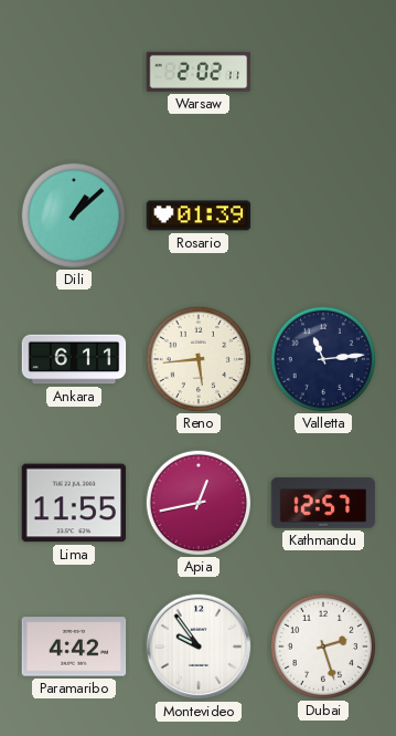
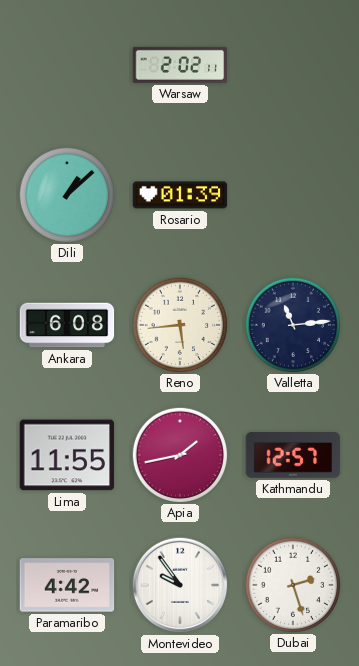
Ankara: 6:11 -> 6:08
Apia: 12:43 -> 1:43
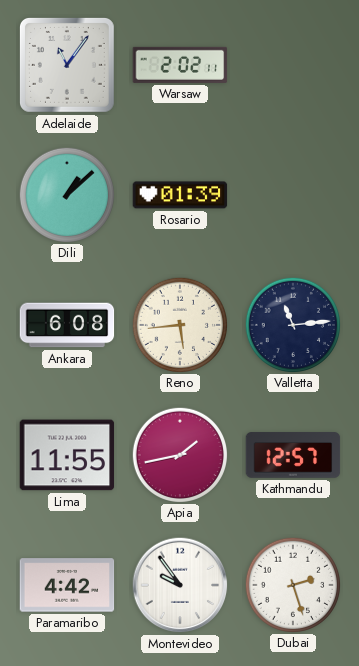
Adelaide: none -> 11:06
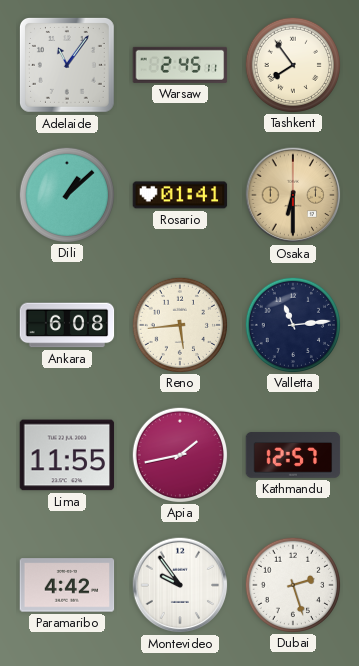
Warsaw: 2:02 -> 2:45
Tashkent: none -> 7:54
Rosario: 01:39 -> 01:41
Osaka: none -> 6:30
